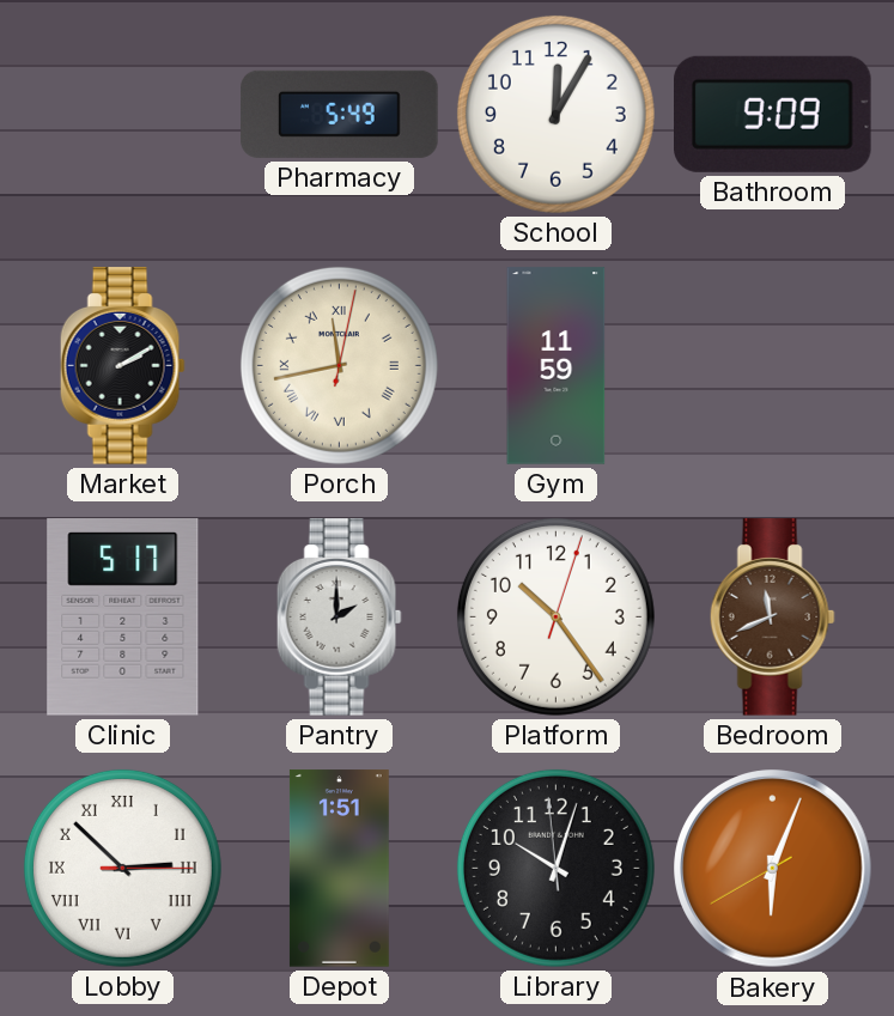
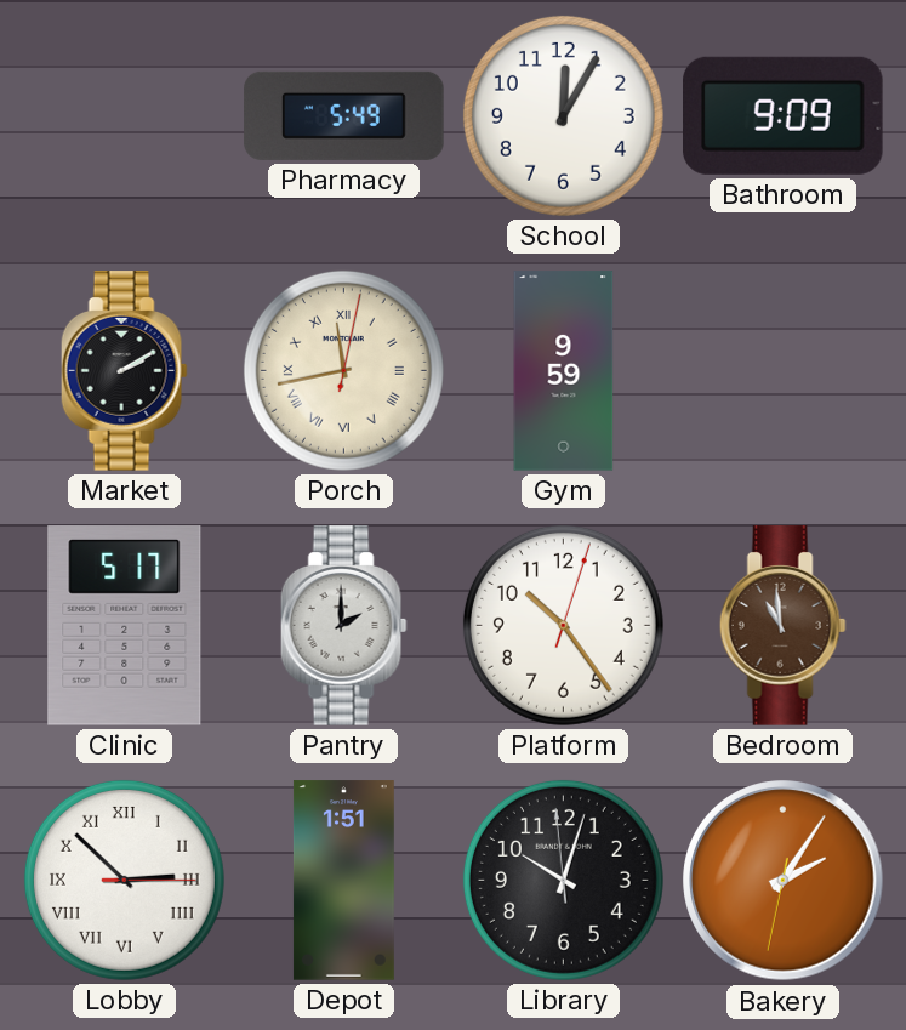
Gym: 11:59 -> 9:59
Bedroom: 11:41 -> 10:59
Bakery: 6:03 -> 2:05
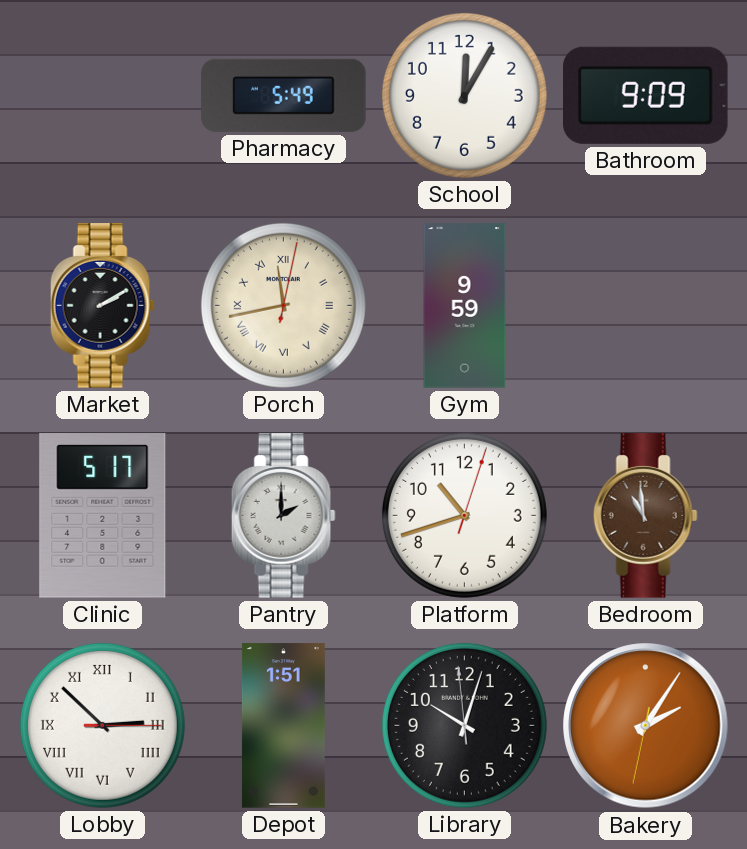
Platform: 10:24 -> 10:42
